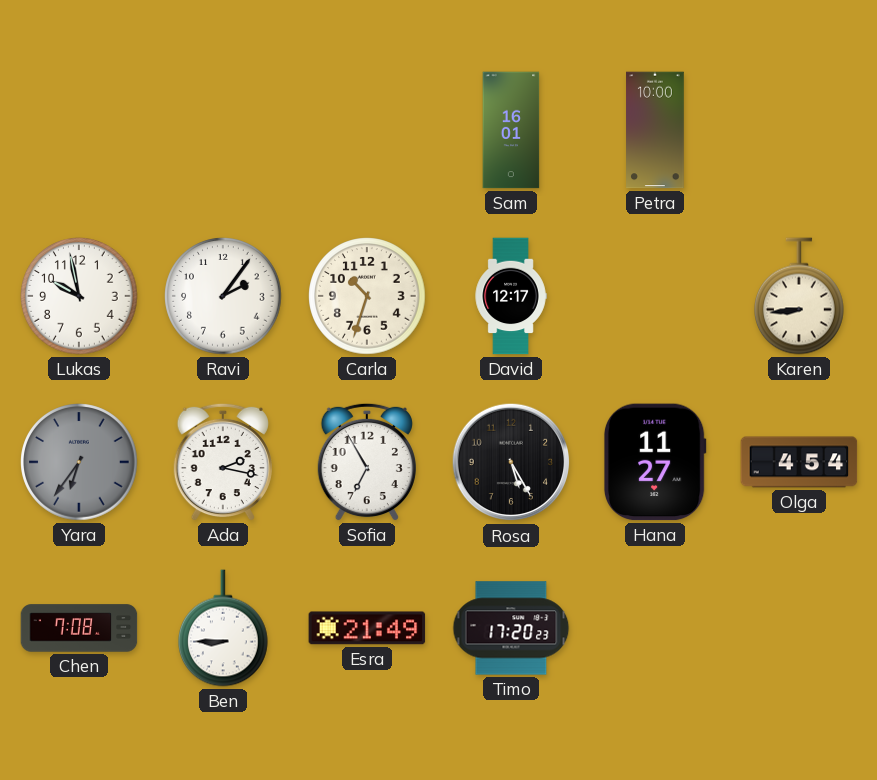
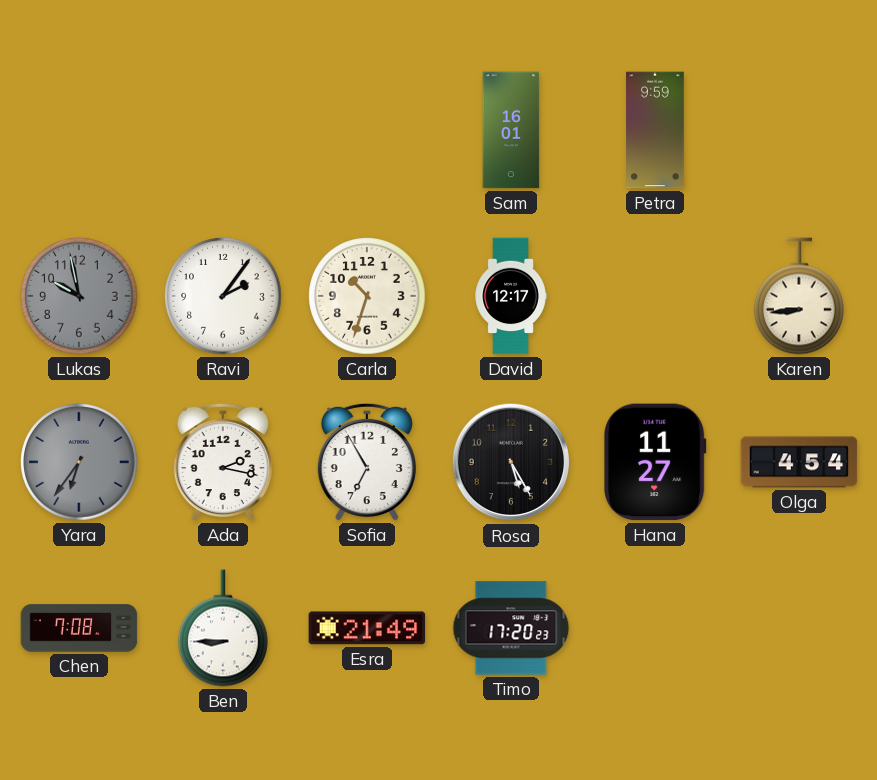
Petra: 10:00 -> 9:59
Lukas dial: white -> grey
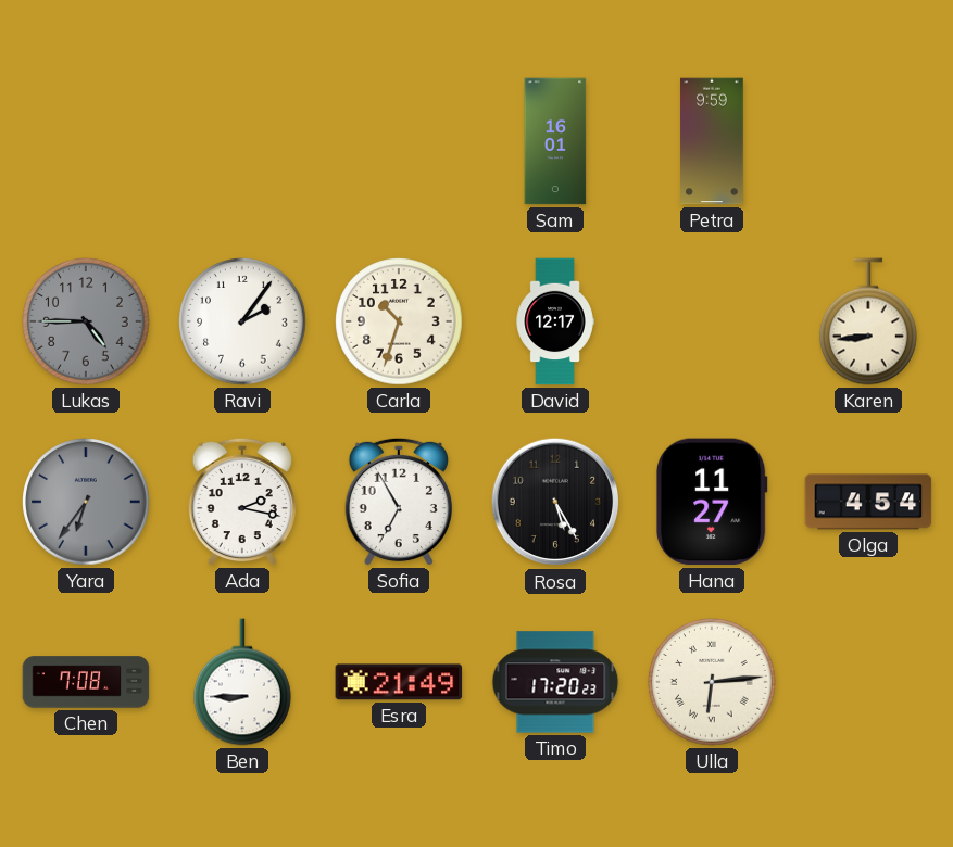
Lukas: 9:58 -> 4:45
Ulla: none -> 6:14
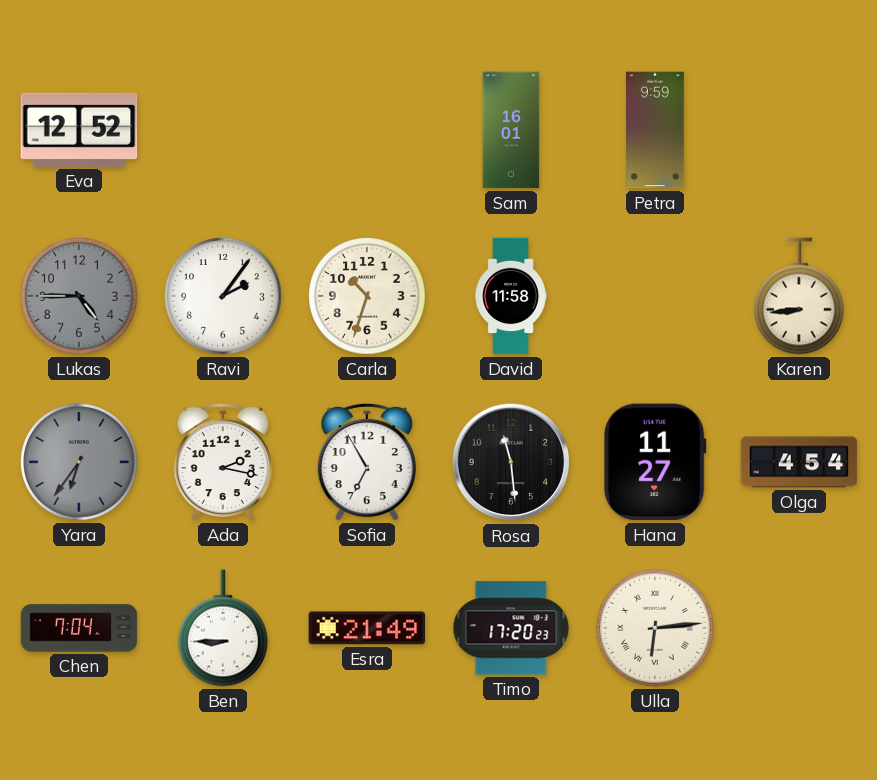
Eva: none -> 12:52
David: 12:17 -> 11:58
Rosa: 5:25 -> 11:29
Chen: 7:08 -> 7:04
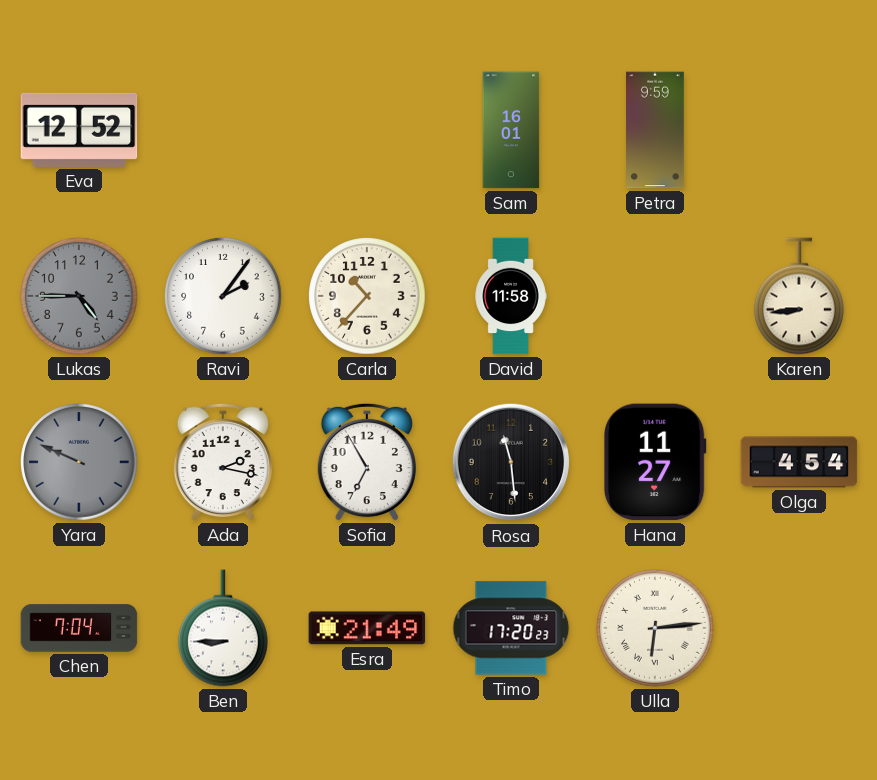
Carla: 10:33 -> 10:37
Yara: 6:36 -> 9:49
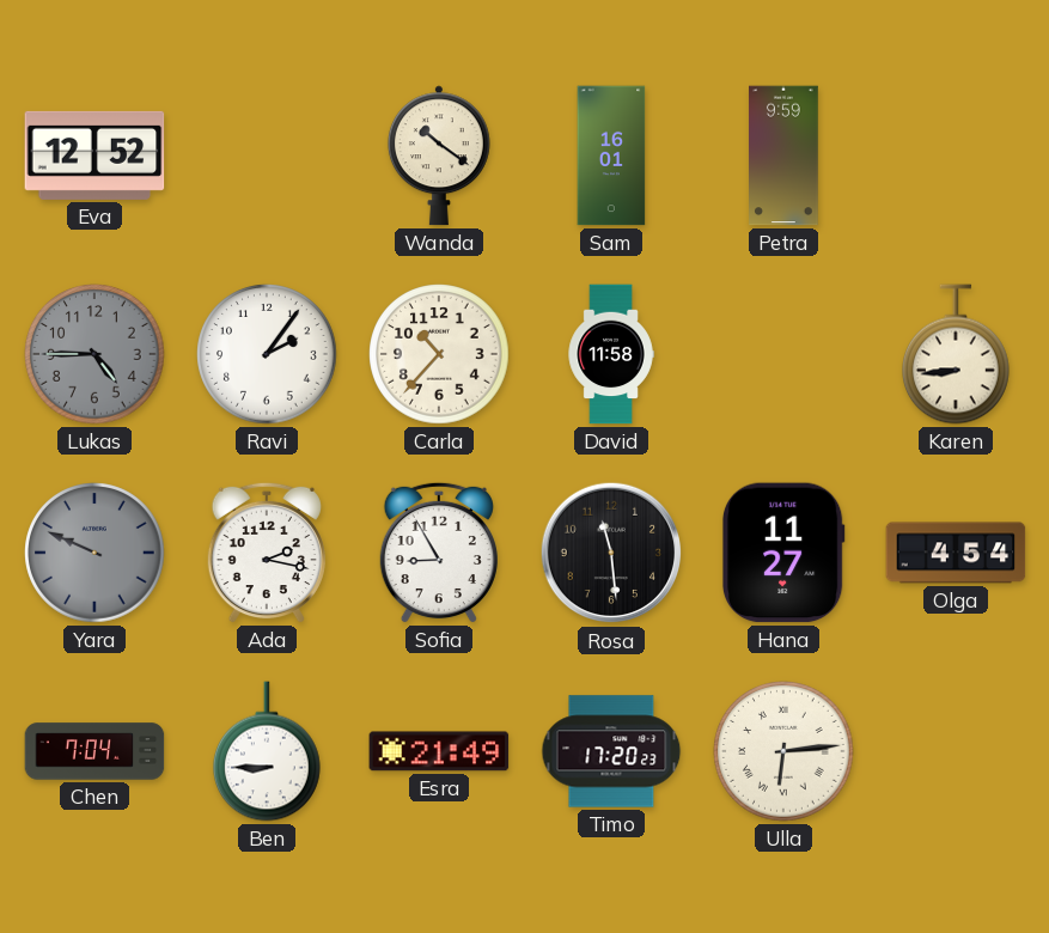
Wanda: none -> 10:21
Sofia: 6:55 -> 8:55
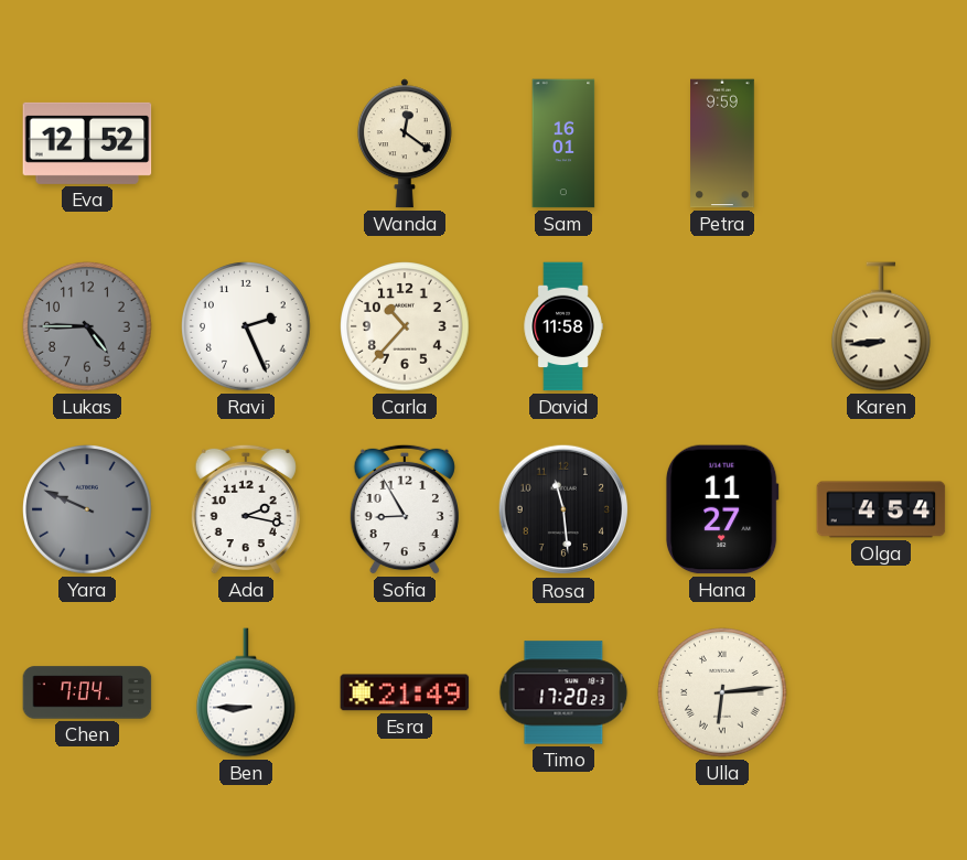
Wanda: 10:21 -> 12:21
Ravi: 2:06 -> 2:26
